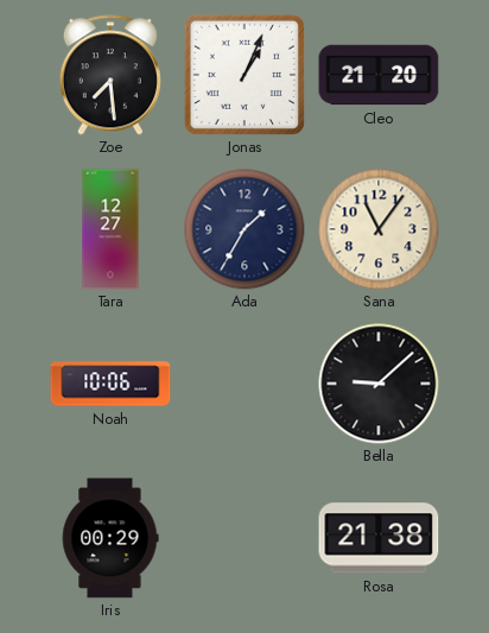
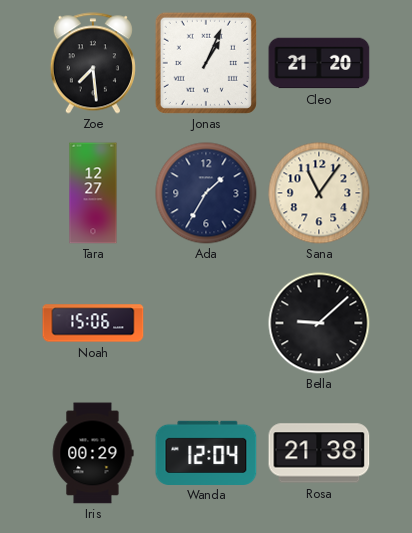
Noah: 10:06 -> 15:06
Wanda: none -> 12:04
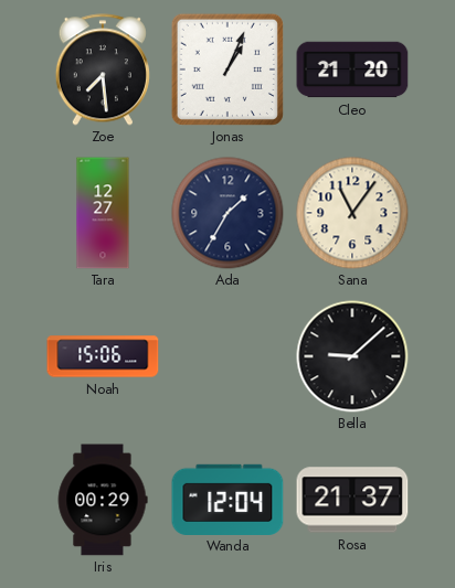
Rosa: 21:38 -> 21:37
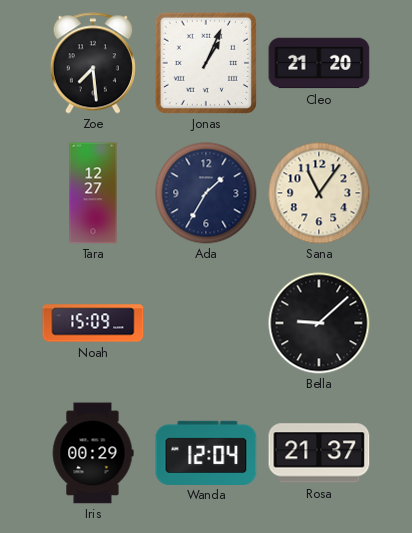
Noah: 15:06 -> 15:09
